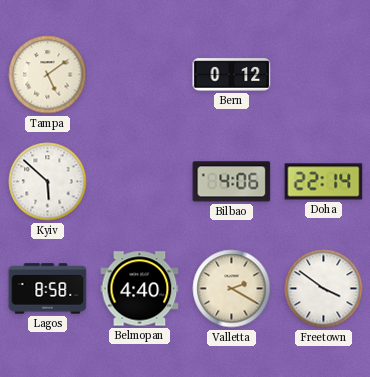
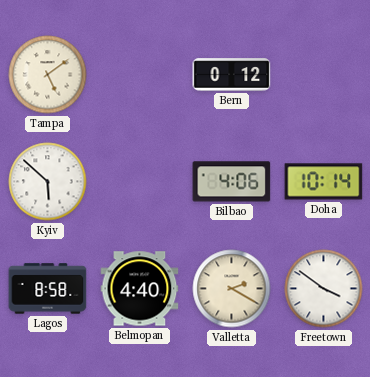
Doha: 22:14 -> 10:14
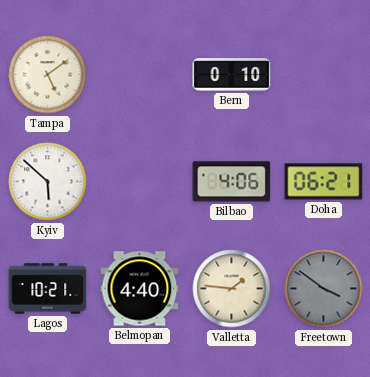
Bern: 0:12 -> 0:10
Doha: 10:14 -> 06:21
Lagos: 8:58 -> 10:21
Valletta: 2:20 -> 1:46
Freetown dial: white -> grey
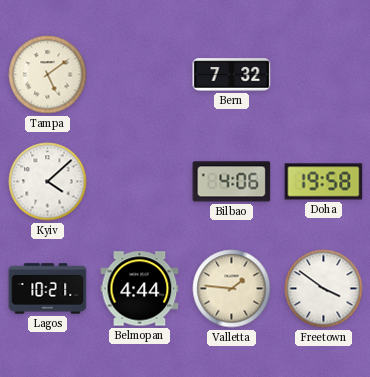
Bern: 0:10 -> 7:32
Kyiv: 5:52 -> 4:08
Doha: 06:21 -> 19:58
Belmopan: 4:40 -> 4:44
Freetown dial: grey -> white
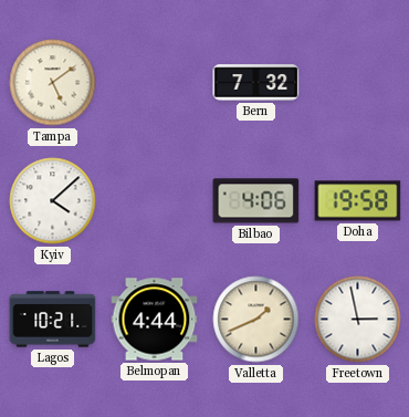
Valletta: 1:46 -> 1:41
Freetown: 3:51 -> 2:58
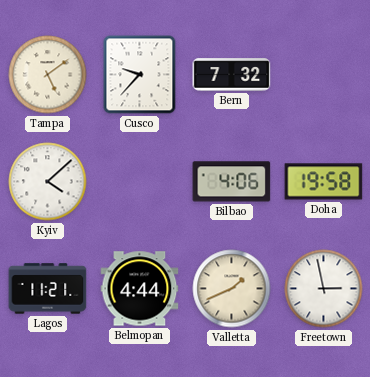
Cusco: none -> 9:37
Lagos: 10:21 -> 11:21
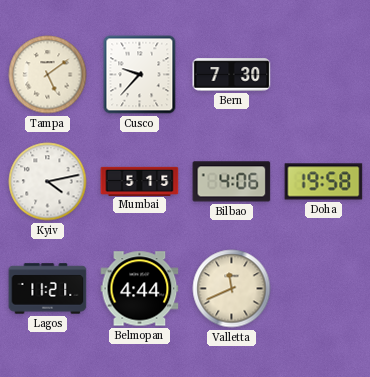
Bern: 7:32 -> 7:30
Kyiv: 4:08 -> 4:13
Mumbai: none -> 5:15
Valletta: 1:41 -> 11:41
Freetown: 2:58 -> none
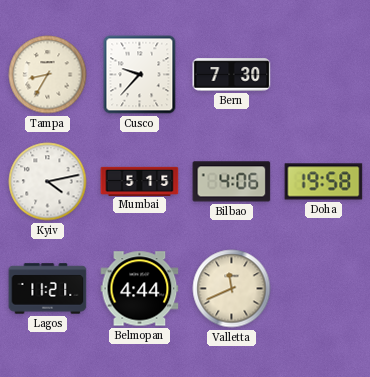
Tampa: 5:09 -> 8:35
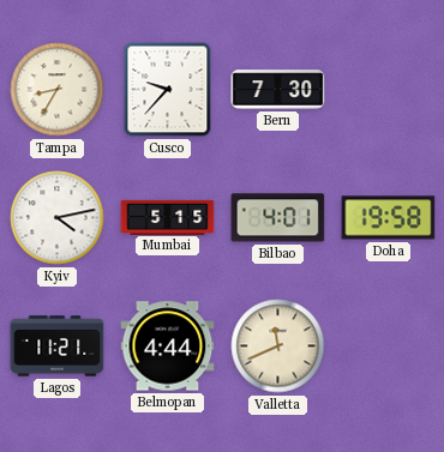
Bilbao: 4:06 -> 4:01
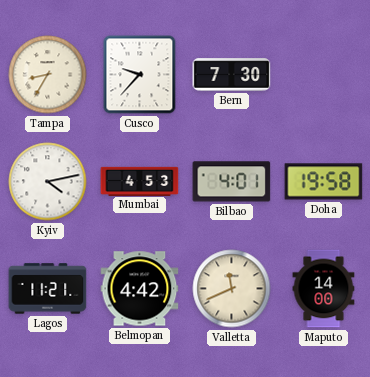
Mumbai: 5:15 -> 4:53
Belmopan: 4:44 -> 4:42
Maputo: none -> 14:00
